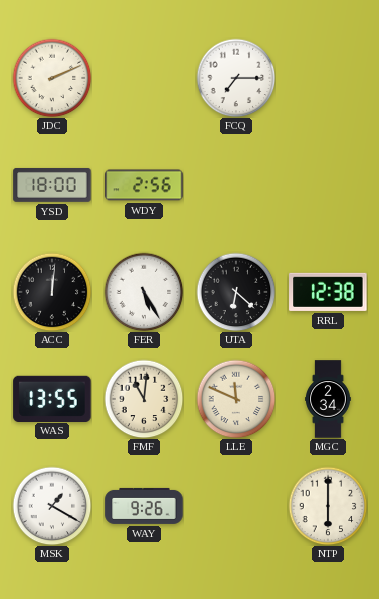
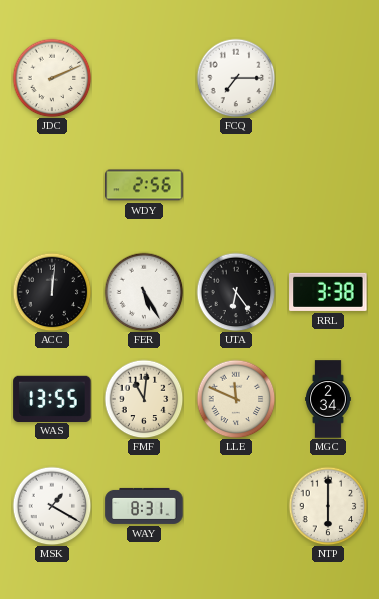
YSD: 18:00 -> none
UTA: 6:22 -> 6:24
RRL: 12:38 -> 3:38
WAY: 9:26 -> 8:31
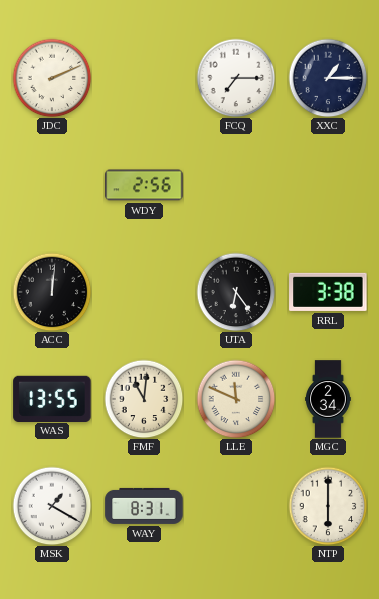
XXC: none -> 1:15
FER: 5:25 -> none
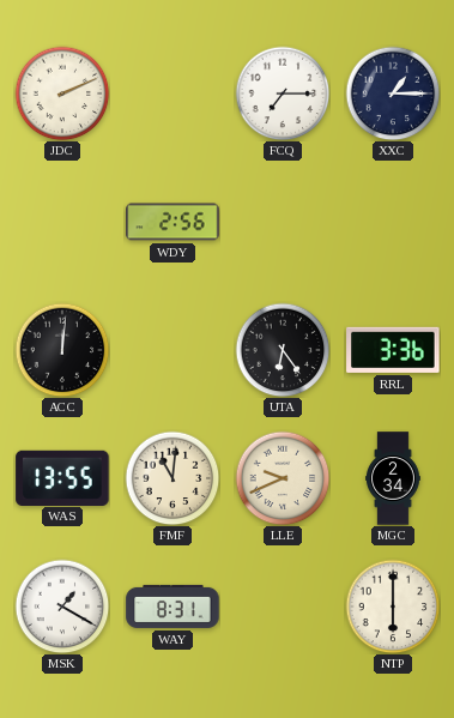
RRL: 3:38 -> 3:36
LLE: 11:49 -> 9:41
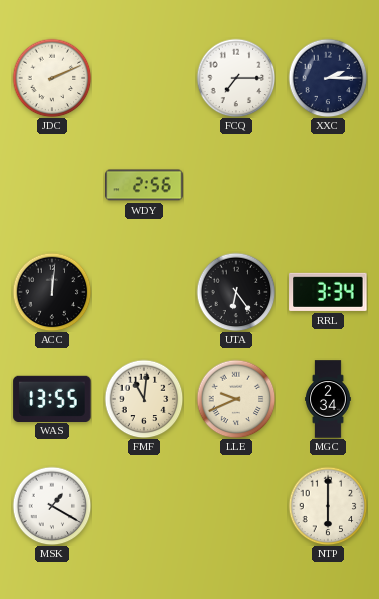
XXC: 1:15 -> 2:15
RRL: 3:36 -> 3:34
WAY: 8:31 -> none
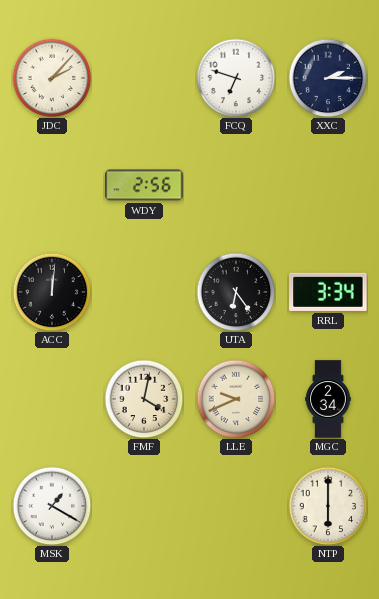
JDC: 2:11 -> 2:07
FCQ: 7:15 -> 6:48
WAS: 13:55 -> none
FMF: 11:01 -> 4:02
